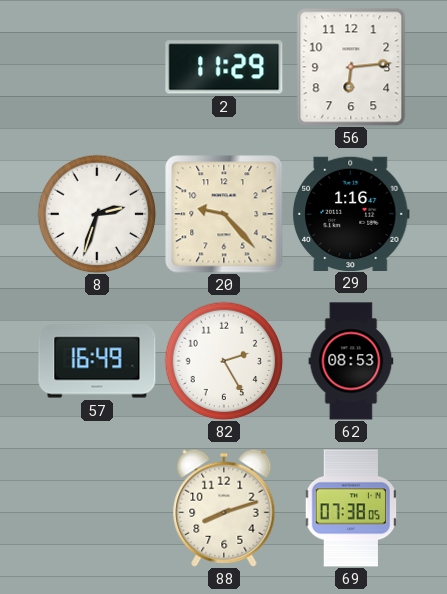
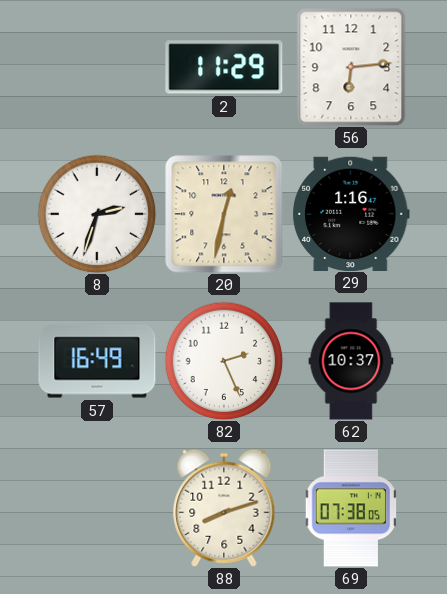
20: 9:23 -> 12:32
82: 2:25 -> 2:26
62: 08:53 -> 10:37
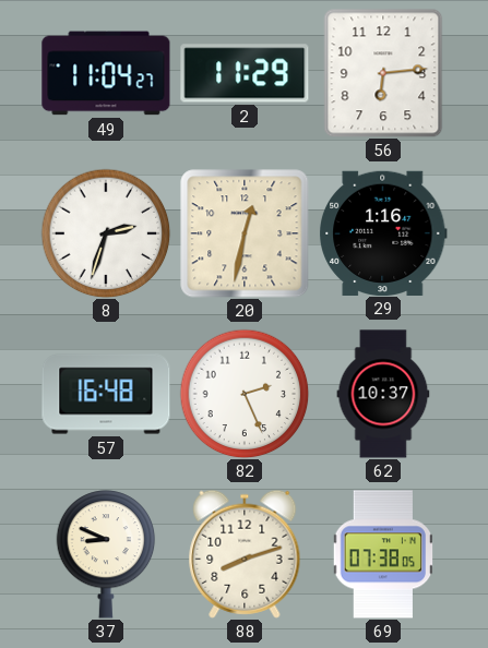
49: none -> 11:04
57: 16:49 -> 16:48
37: none -> 8:49
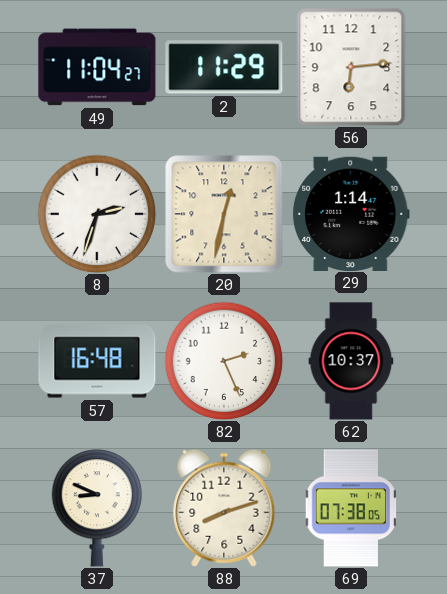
29: 1:16 -> 1:14
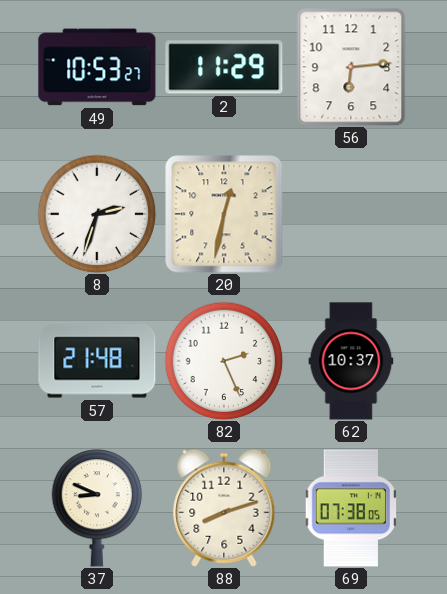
49: 11:04 -> 10:53
29: 1:14 -> none
57: 16:48 -> 21:48
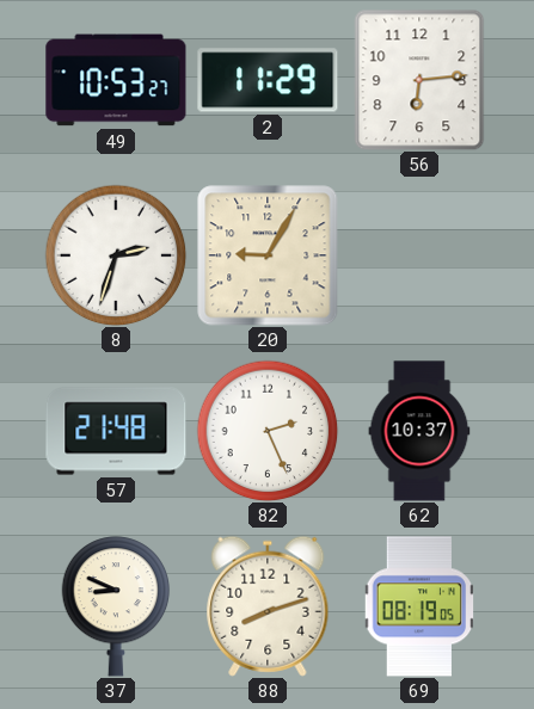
20: 12:32 -> 9:05
69: 07:38 -> 08:19
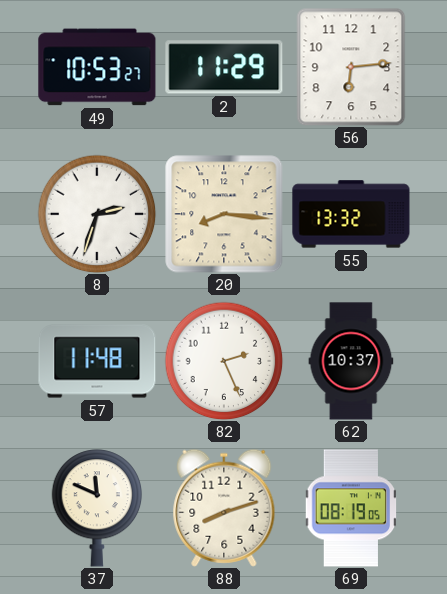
20: 9:05 -> 8:16
55: none -> 13:32
57: 21:48 -> 11:48
37: 8:49 -> 11:49
